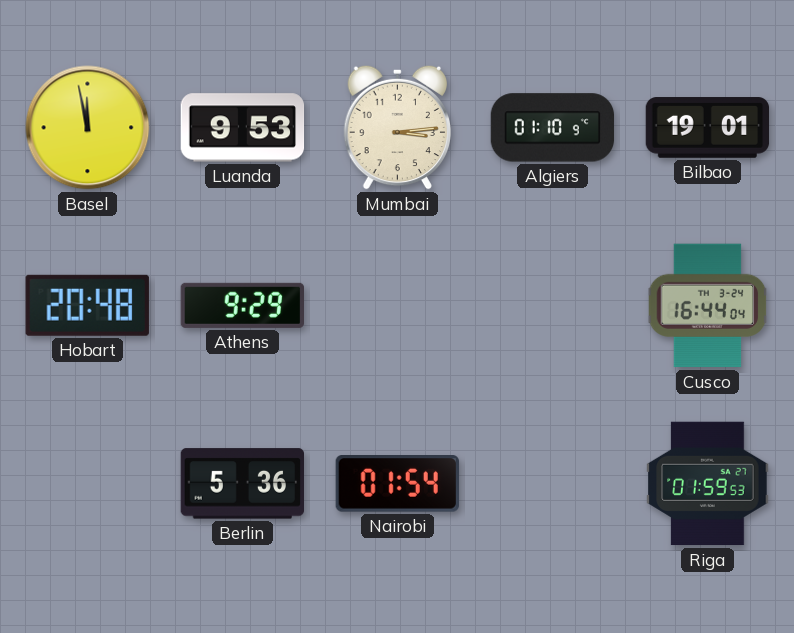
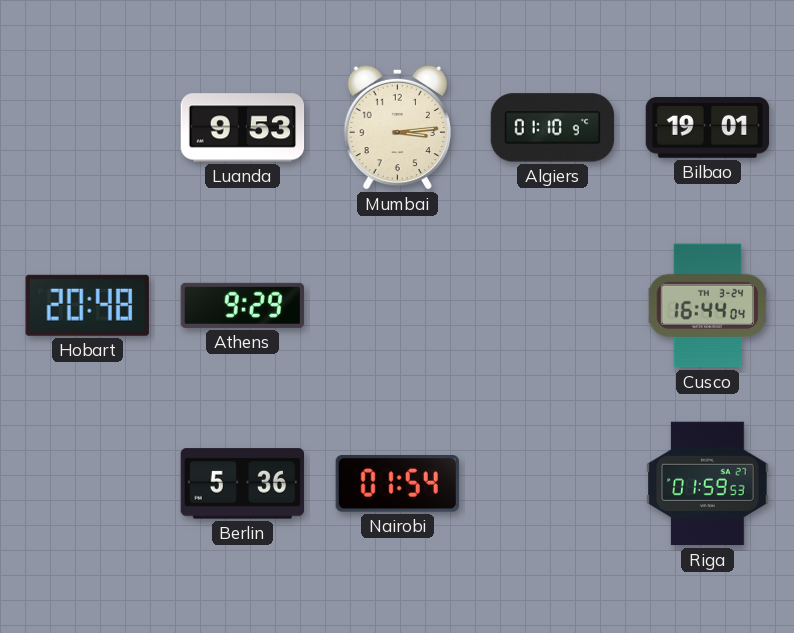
Basel: 11:58 -> none
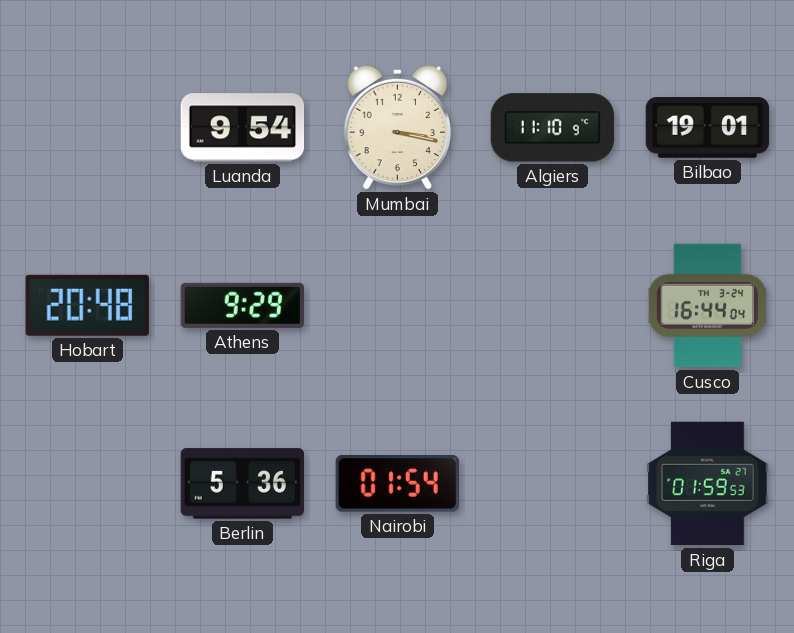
Luanda: 9:53 -> 9:54
Mumbai: 3:14 -> 3:17
Algiers: 01:10 -> 11:10
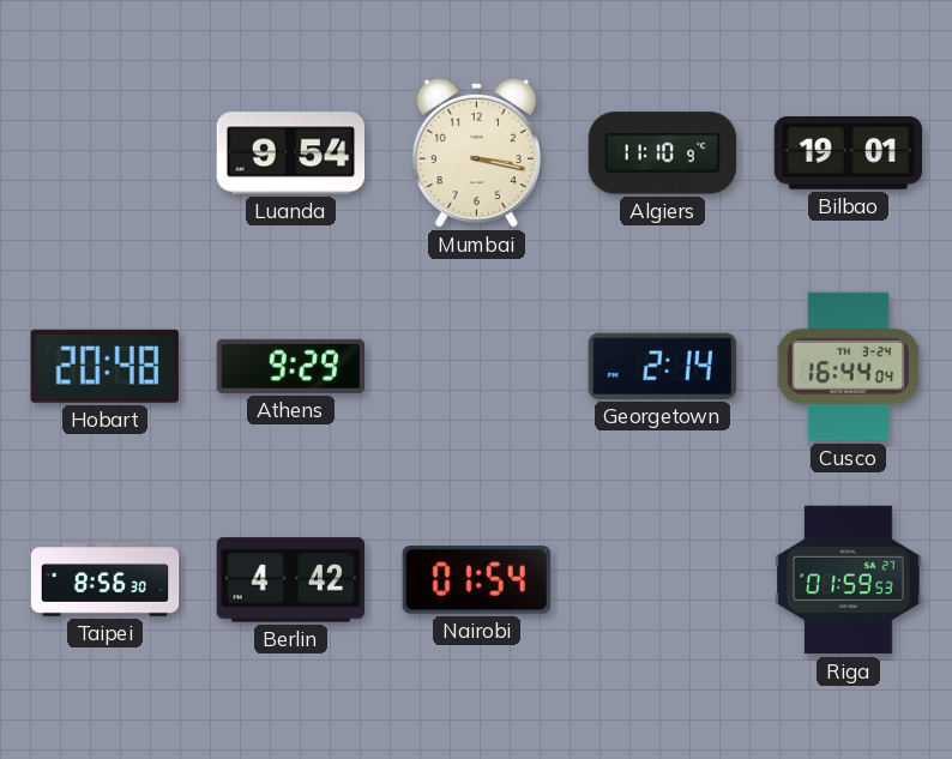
Georgetown: none -> 2:14
Taipei: none -> 8:56
Berlin: 5:36 -> 4:42
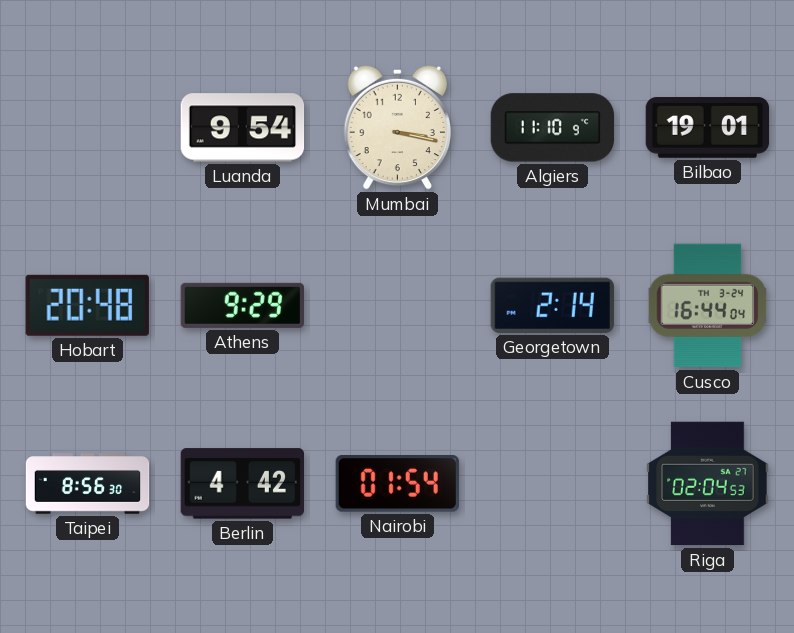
Riga: 01:59 -> 02:04
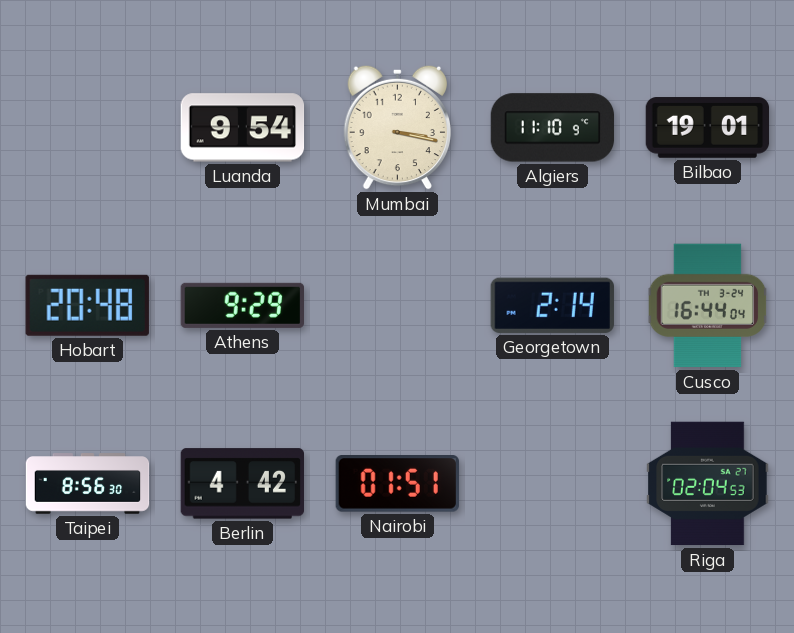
Nairobi: 01:54 -> 01:51
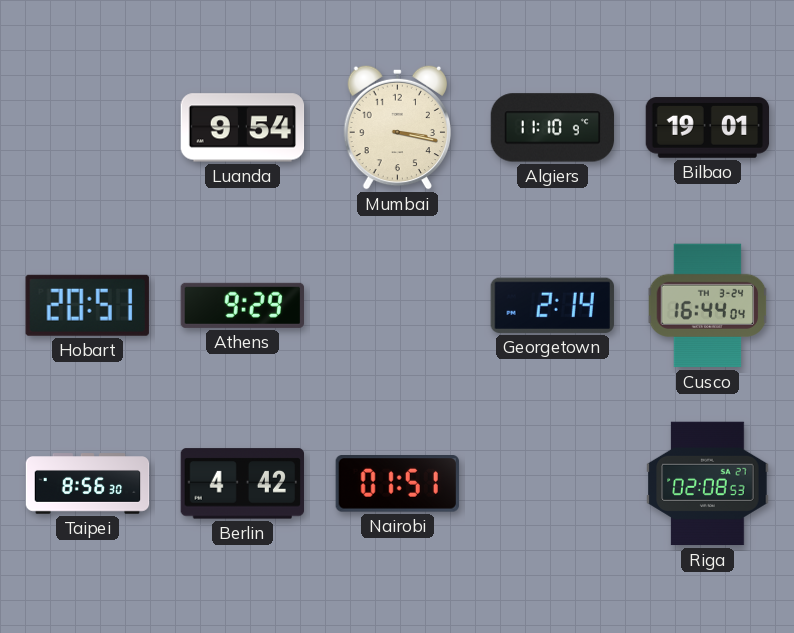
Hobart: 20:48 -> 20:51
Riga: 02:04 -> 02:08
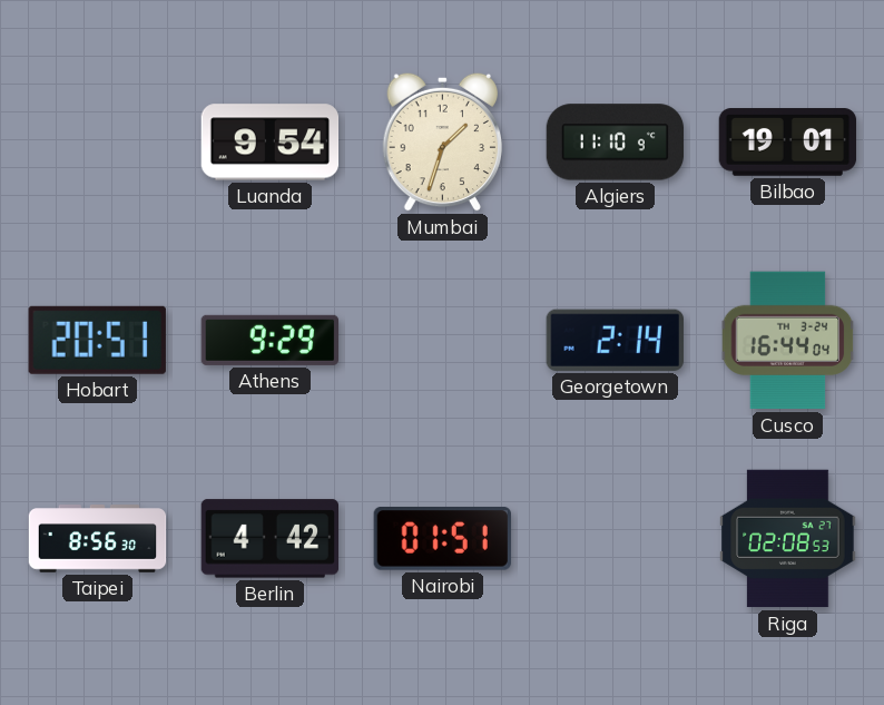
Mumbai: 3:17 -> 1:33
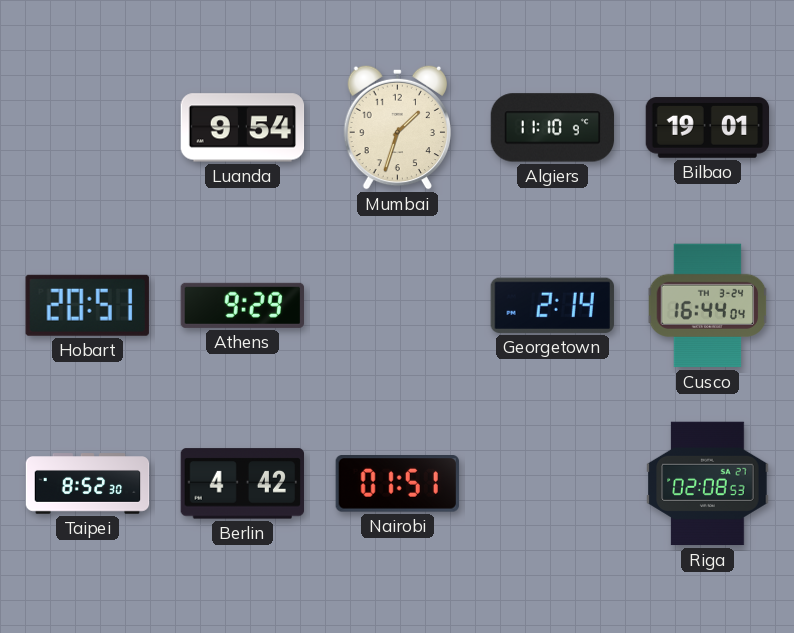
Taipei: 8:56 -> 8:52
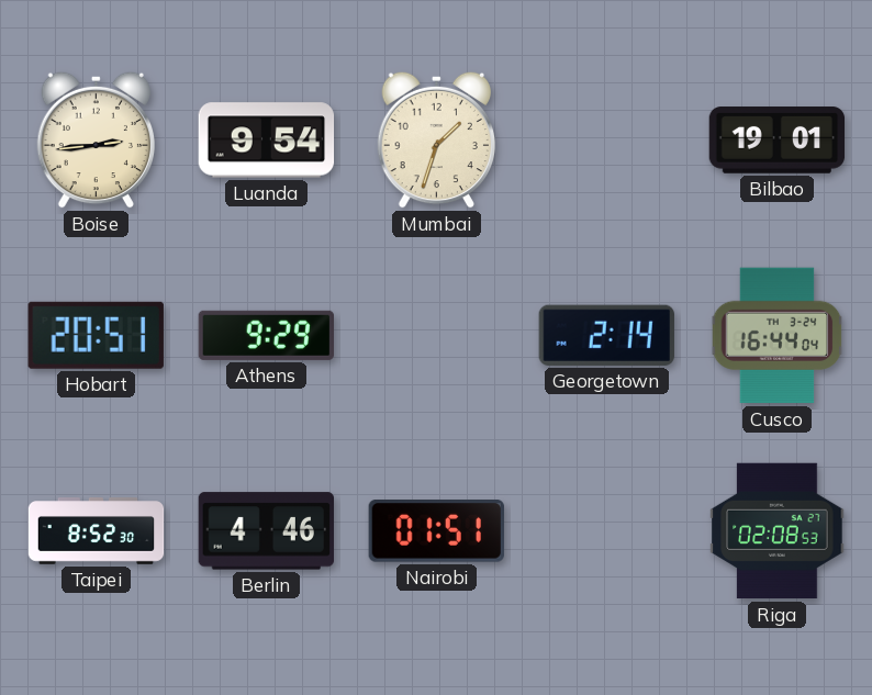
Boise: none -> 2:44
Algiers: 11:10 -> none
Berlin: 4:42 -> 4:46
